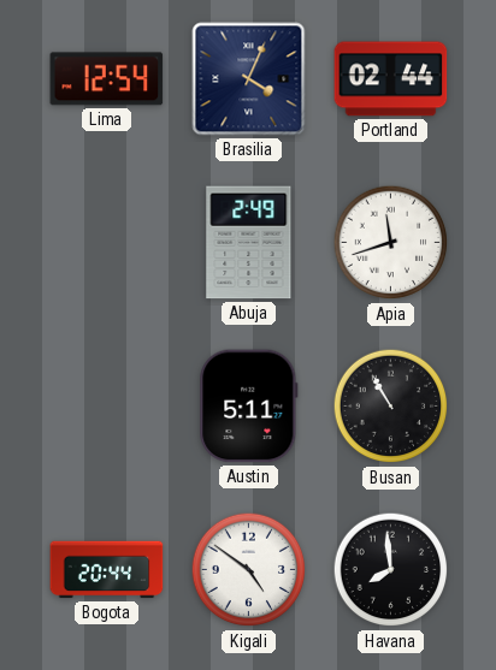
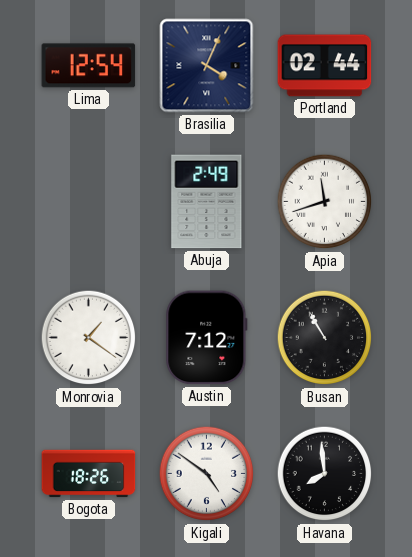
Monrovia: none -> 1:21
Austin: 5:11 -> 7:12
Bogota: 20:44 -> 18:26
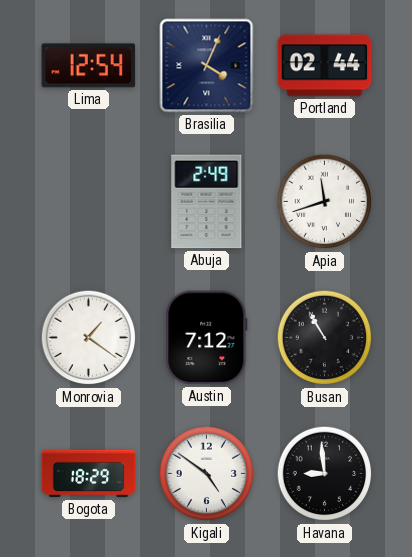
Bogota: 18:26 -> 18:29
Havana: 7:59 -> 8:59
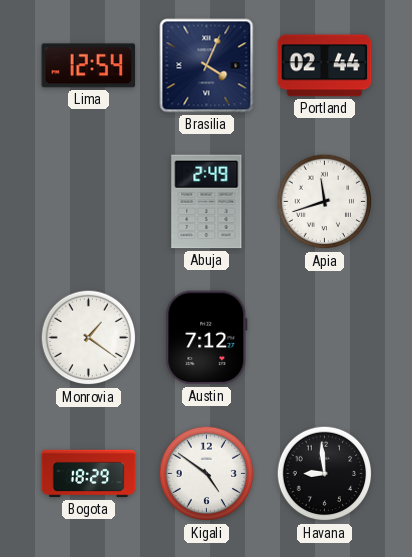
Busan: 10:55 -> none
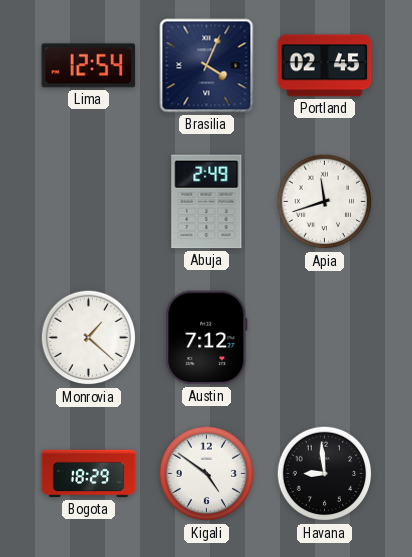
Portland: 02:44 -> 02:45
Monrovia: 1:21 -> 1:22
